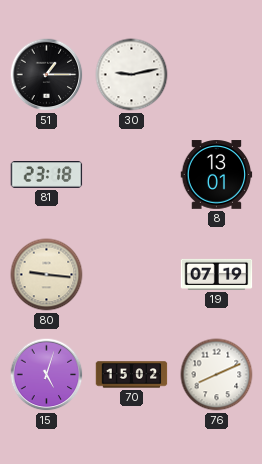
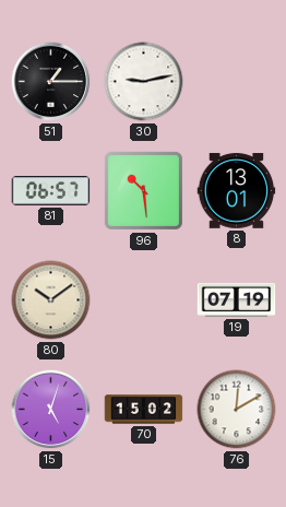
81: 23:18 -> 06:57
96: none -> 10:29
80: 9:16 -> 10:09
76: 8:11 -> 12:10
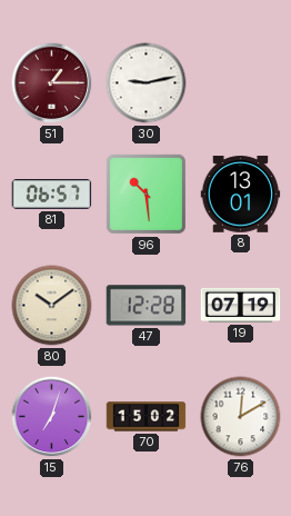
51 dial: black -> burgundy
47: none -> 12:28
15: 5:03 -> 7:03
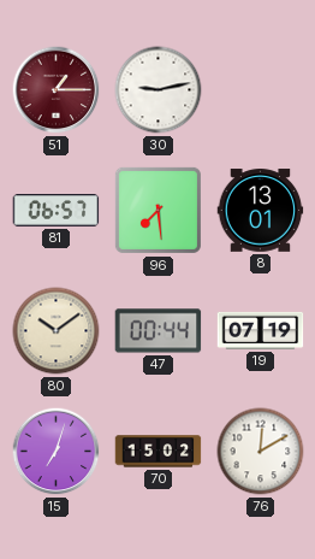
96: 10:29 -> 7:29
47: 12:28 -> 00:44
